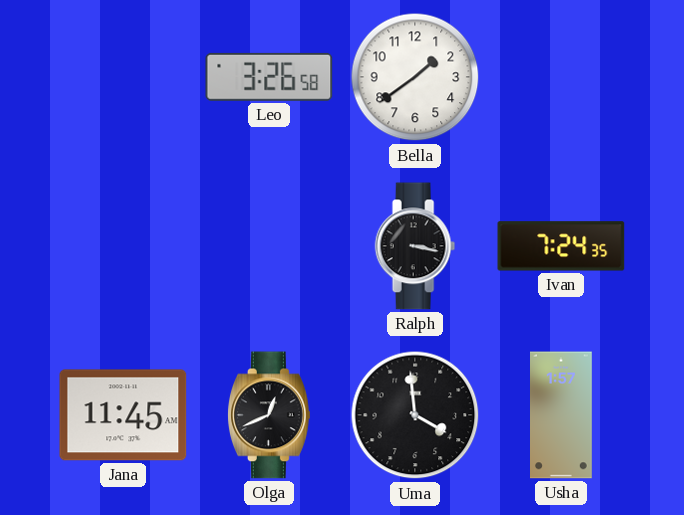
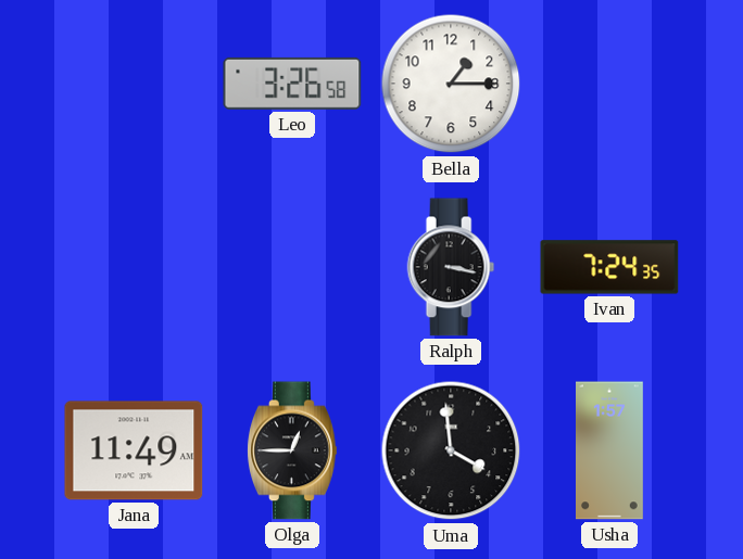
Bella: 1:39 -> 1:15
Jana: 11:45 -> 11:49
Olga: 12:41 -> 12:45
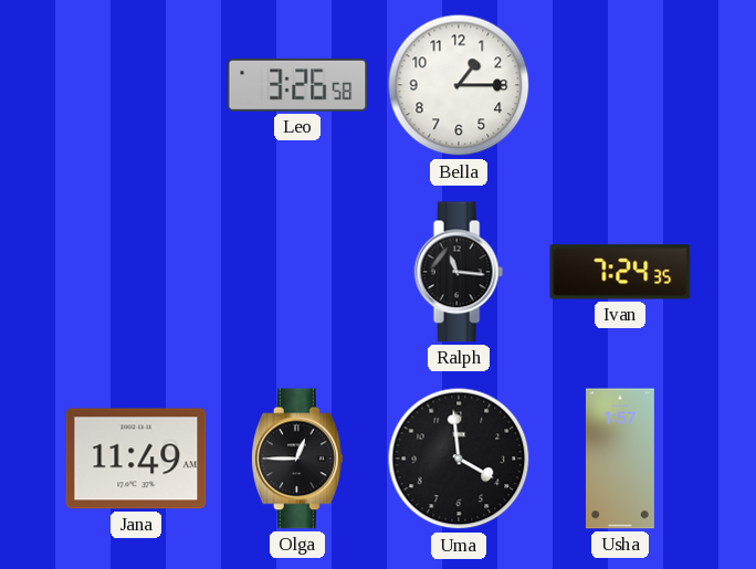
Ralph: 3:17 -> 11:16
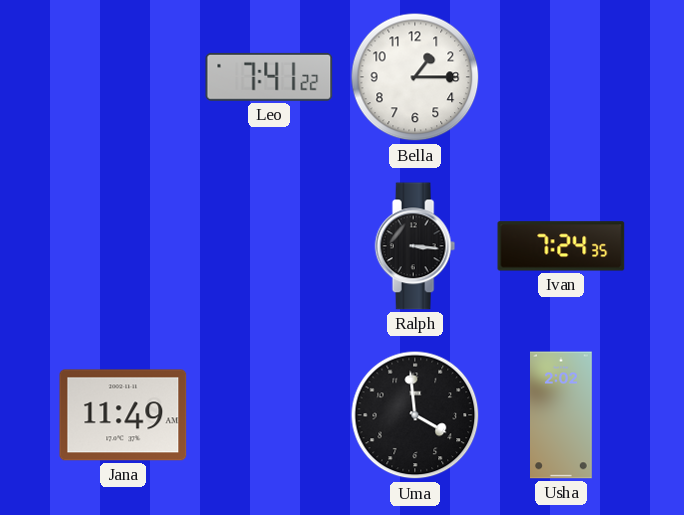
Leo: 3:26 -> 7:41
Ralph: 11:16 -> 3:16
Olga: 12:45 -> none
Usha: 1:57 -> 2:02
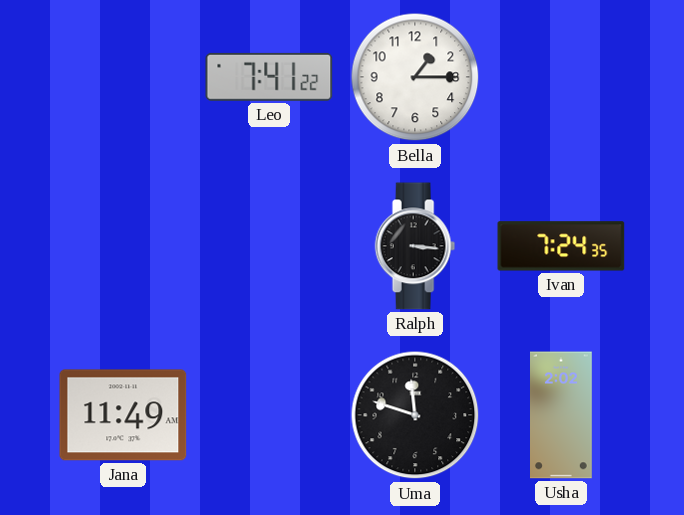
Uma: 3:59 -> 11:48
